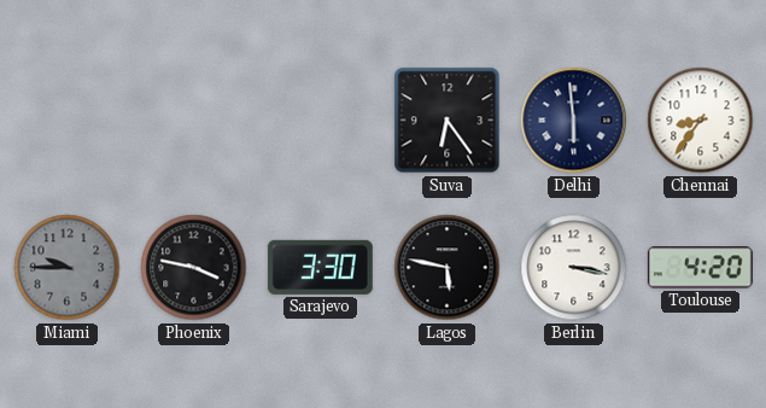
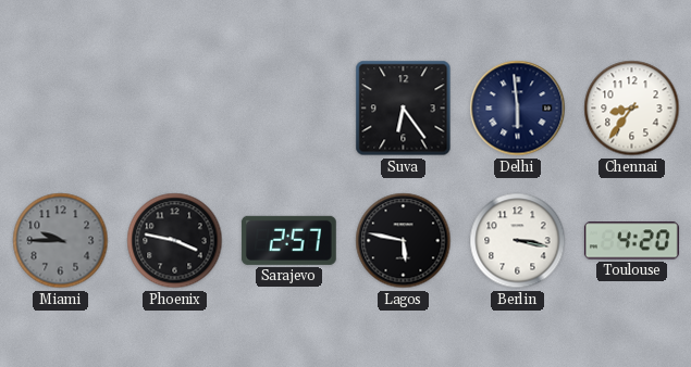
Sarajevo: 3:30 -> 2:57
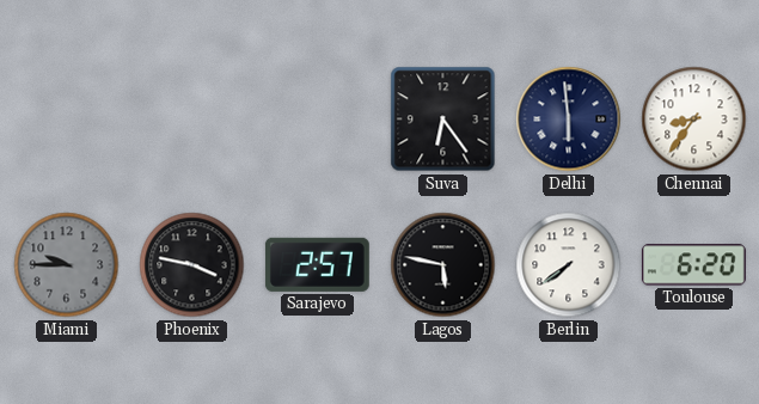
Berlin: 3:17 -> 7:39
Toulouse: 4:20 -> 6:20
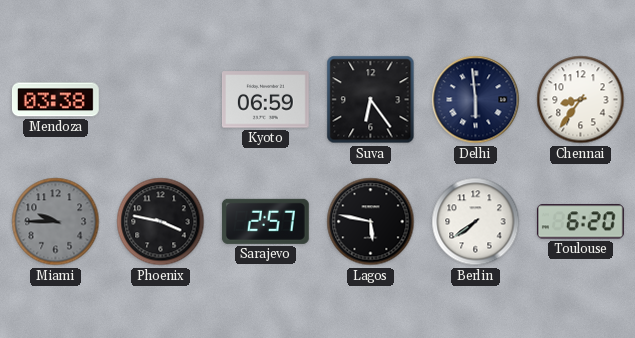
Mendoza: none -> 03:38
Kyoto: none -> 06:59
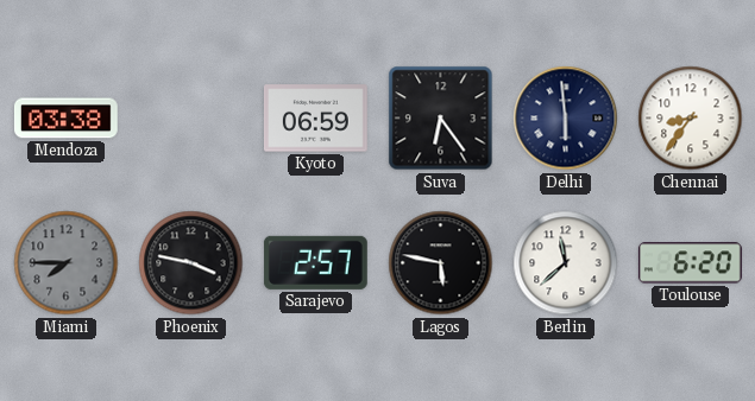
Miami: 9:45 -> 7:45
Berlin: 7:39 -> 11:38
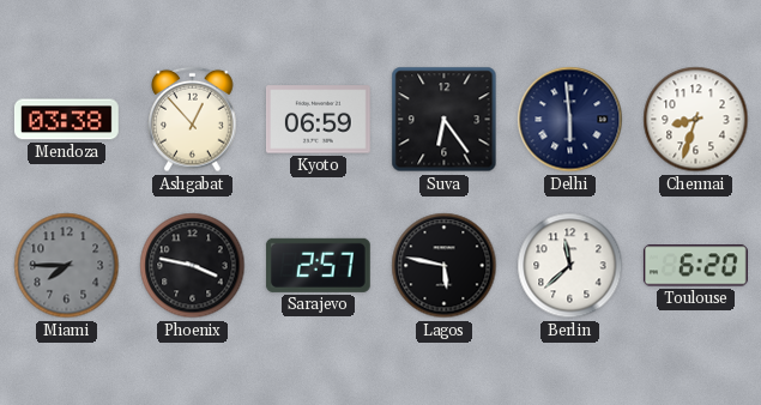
Ashgabat: none -> 12:53
Chennai: 8:36 -> 8:33
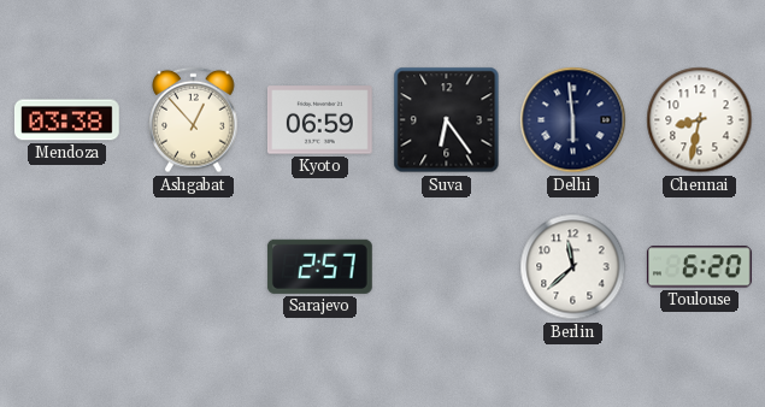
Chennai: 8:33 -> 8:32
Miami: 7:45 -> none
Phoenix: 3:47 -> none
Lagos: 5:47 -> none
